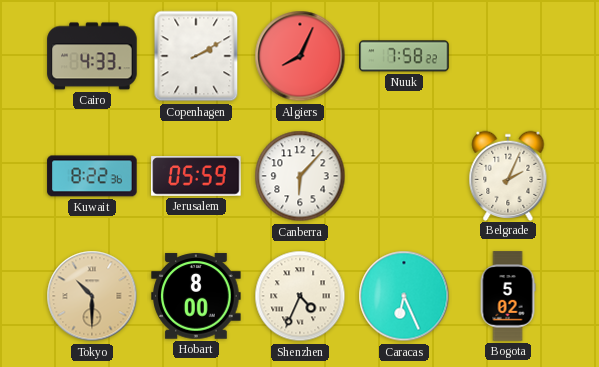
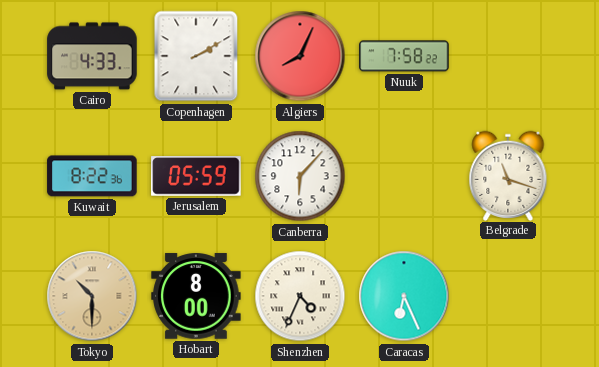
Belgrade: 2:04 -> 11:18
Bogota: 5:02 -> none
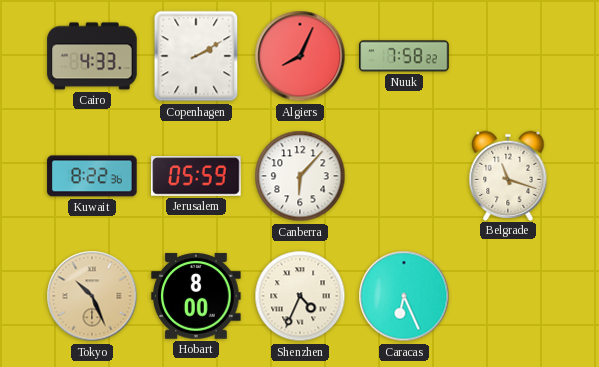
Tokyo: 10:30 -> 10:26
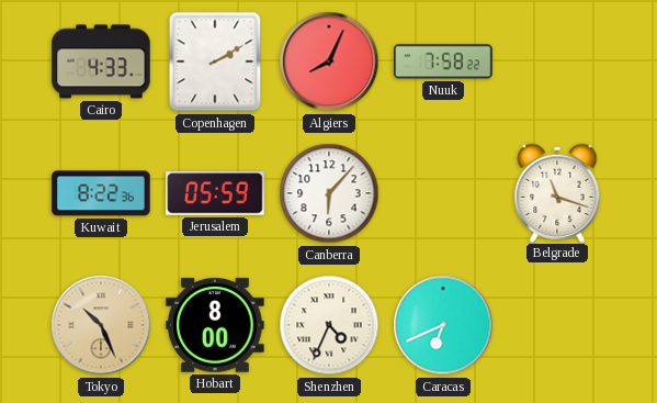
Caracas: 6:26 -> 6:41
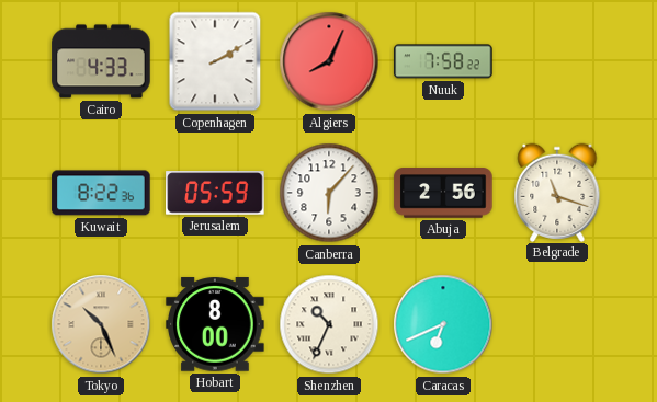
Abuja: none -> 2:56
Shenzhen: 4:34 -> 10:34
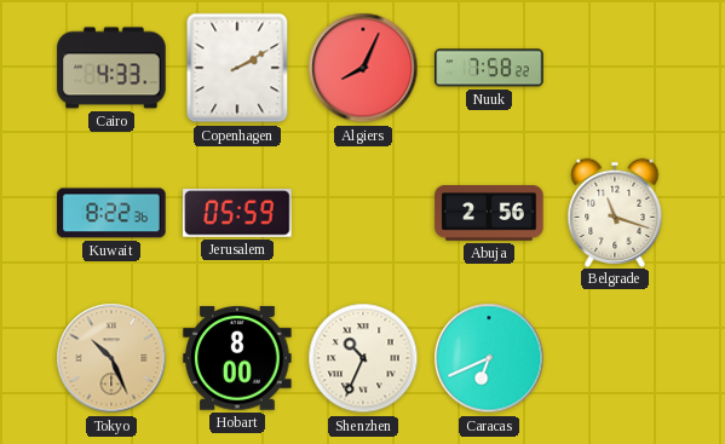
Canberra: 6:07 -> none
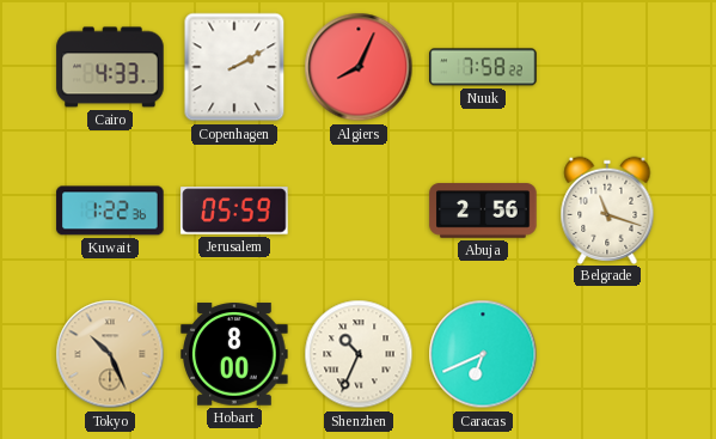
Kuwait: 8:22 -> 1:22
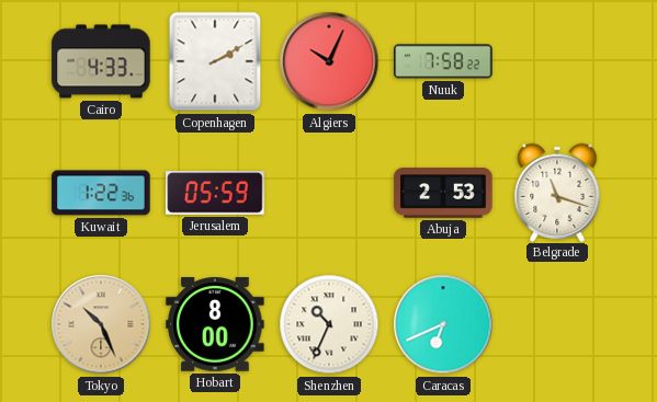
Algiers: 8:04 -> 10:04
Abuja: 2:56 -> 2:53
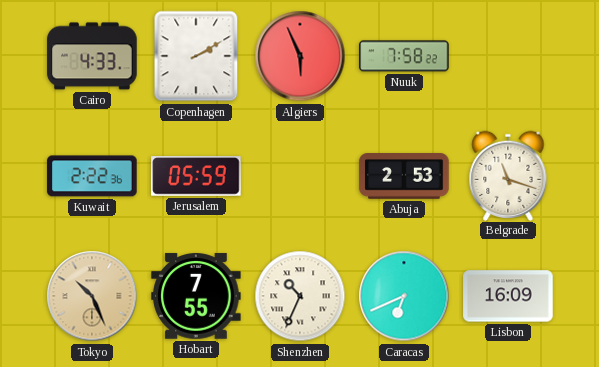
Algiers: 10:04 -> 5:56
Kuwait: 1:22 -> 2:22
Hobart: 8:00 -> 7:55
Lisbon: none -> 16:09
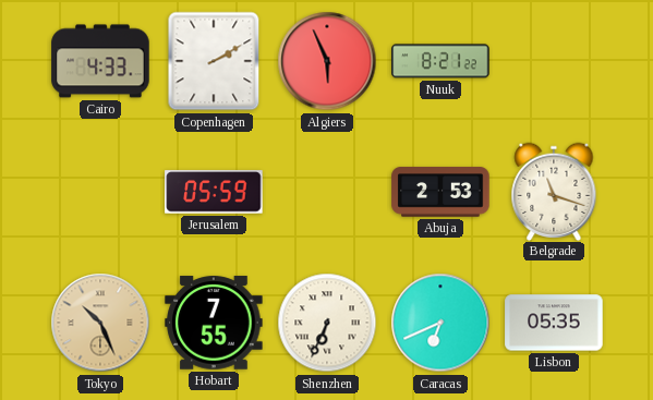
Nuuk: 7:58 -> 8:21
Kuwait: 2:22 -> none
Shenzhen: 10:34 -> 6:34
Lisbon: 16:09 -> 05:35
